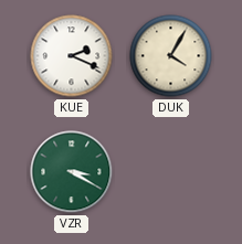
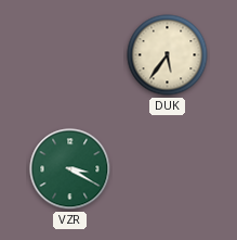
KUE: 2:19 -> none
DUK: 4:05 -> 5:36
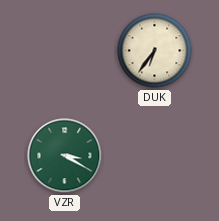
DUK: 5:36 -> 6:36
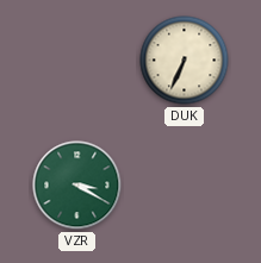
DUK: 6:36 -> 6:34
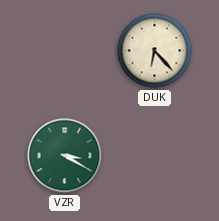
DUK: 6:34 -> 6:23
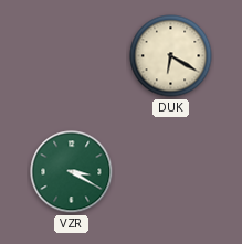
DUK: 6:23 -> 6:20
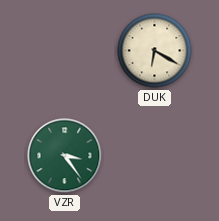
VZR: 3:20 -> 3:24
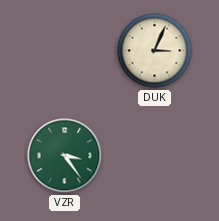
DUK: 6:20 -> 3:04
